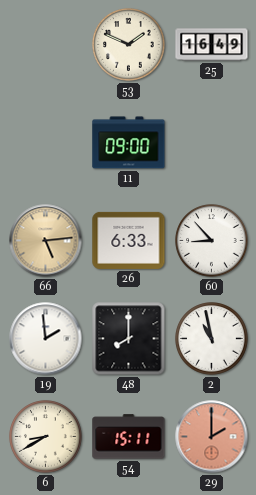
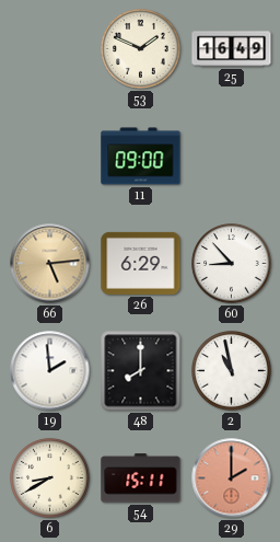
26: 6:33 -> 6:29
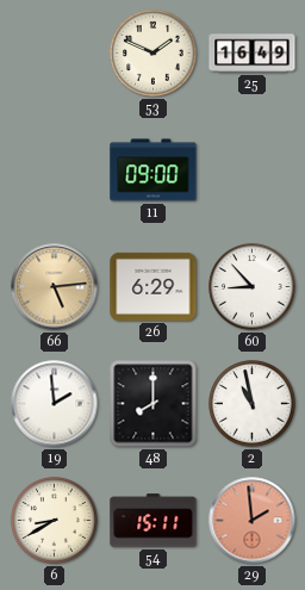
29: 2:00 -> 1:59
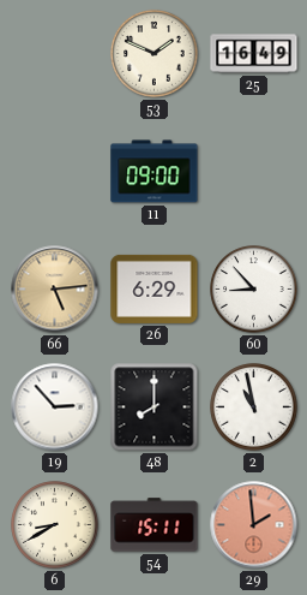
19: 1:59 -> 2:53
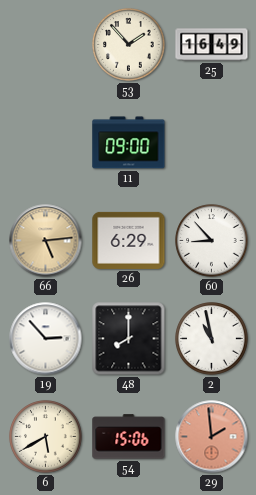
53: 1:49 -> 1:53
6: 8:40 -> 5:40
54: 15:11 -> 15:06
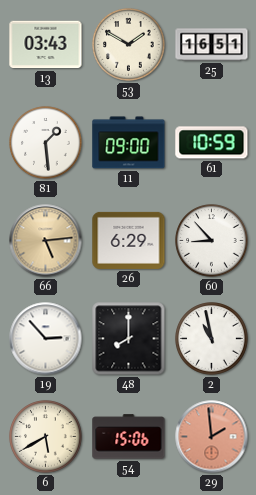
13: none -> 03:43
53: 1:53 -> 1:50
25: 16:49 -> 16:51
81: none -> 1:29
61: none -> 10:59
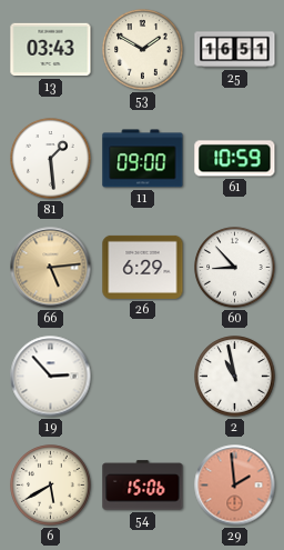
48: 8:00 -> none
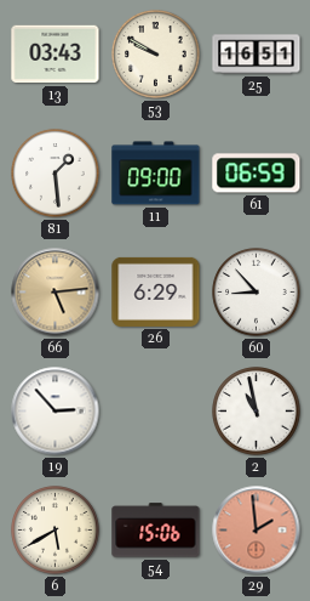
53: 1:50 -> 9:50
61: 10:59 -> 06:59
